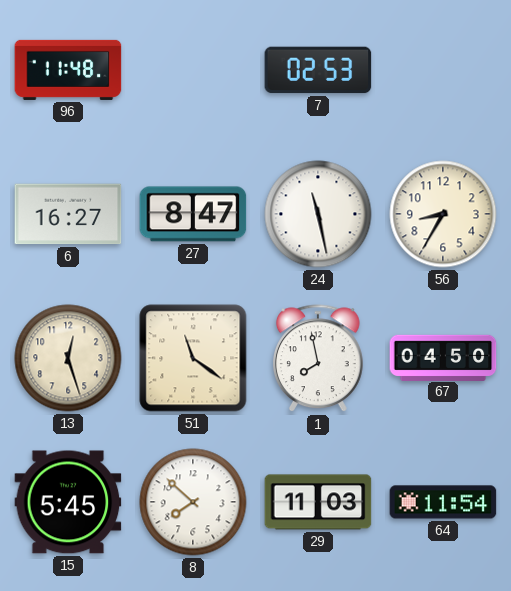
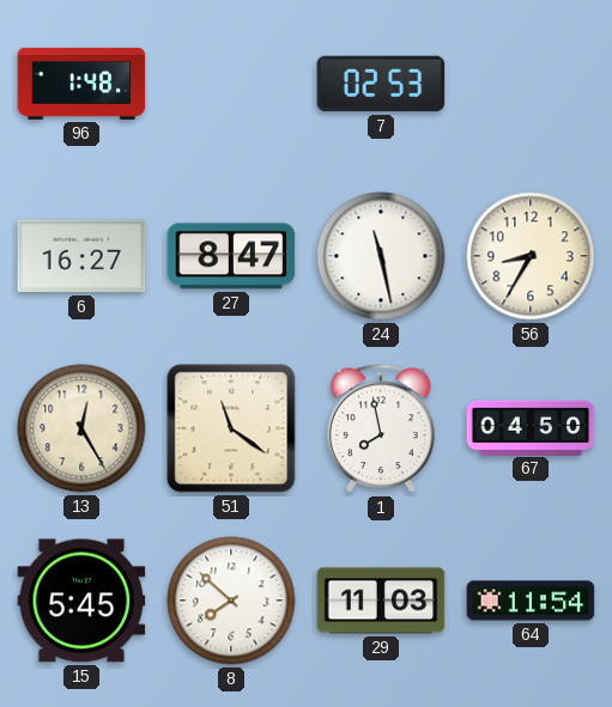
96: 11:48 -> 1:48
13: 12:27 -> 12:25
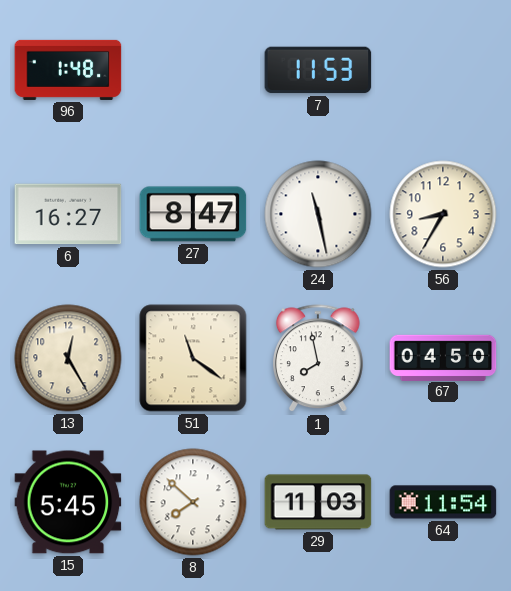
7: 02:53 -> 11:53
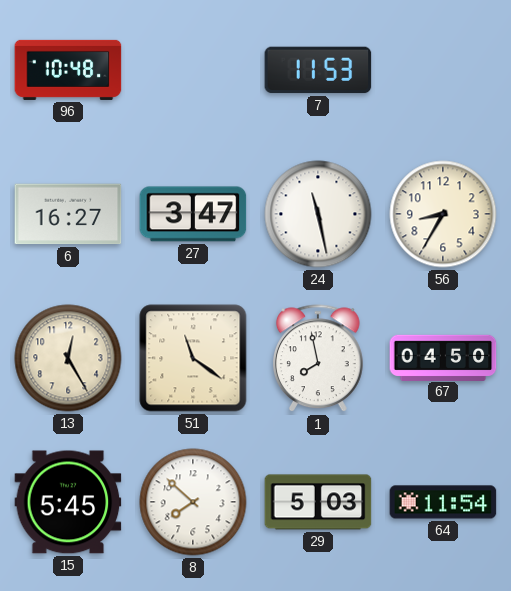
96: 1:48 -> 10:48
27: 8:47 -> 3:47
29: 11:03 -> 5:03
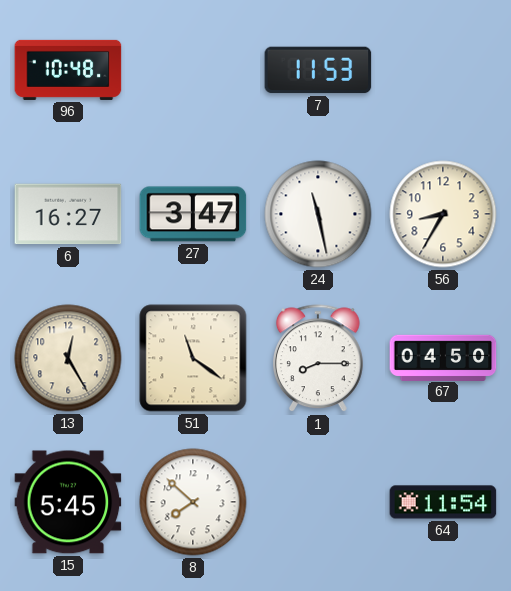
1: 7:58 -> 8:15
29: 5:03 -> none
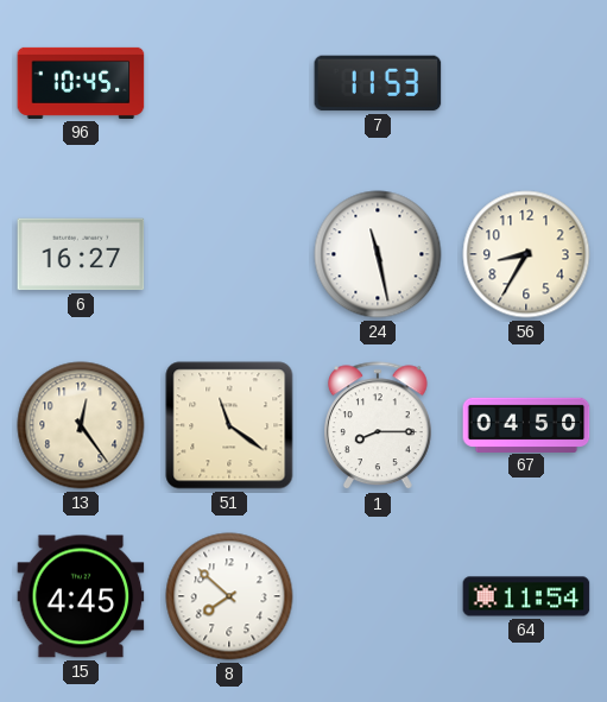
96: 10:48 -> 10:45
27: 3:47 -> none
13: 12:25 -> 12:24
15: 5:45 -> 4:45
